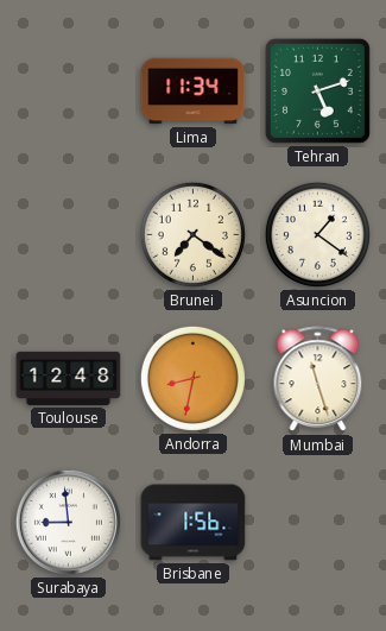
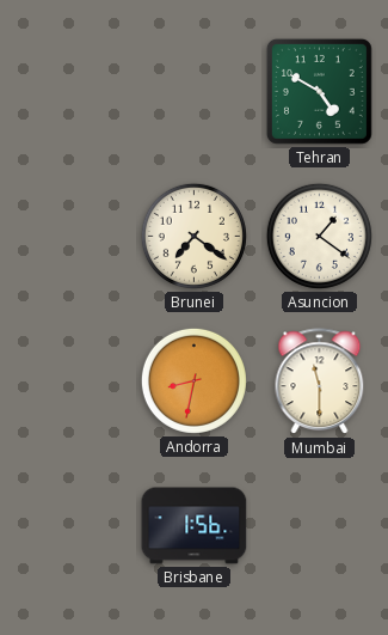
Lima: 11:34 -> none
Tehran: 5:12 -> 4:50
Toulouse: 12:48 -> none
Mumbai: 11:27 -> 11:30
Surabaya: 8:59 -> none
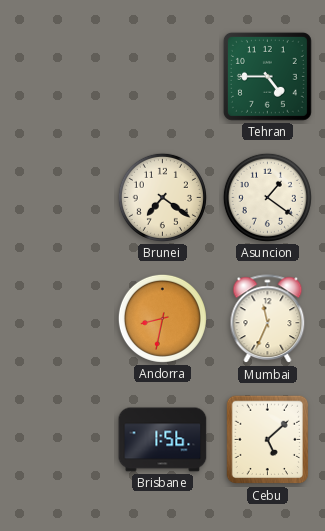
Tehran: 4:50 -> 4:45
Mumbai: 11:30 -> 11:34
Cebu: none -> 5:08
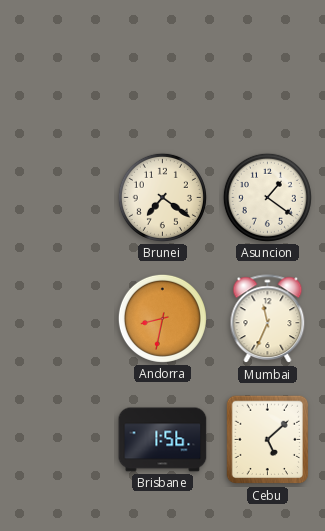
Tehran: 4:45 -> none
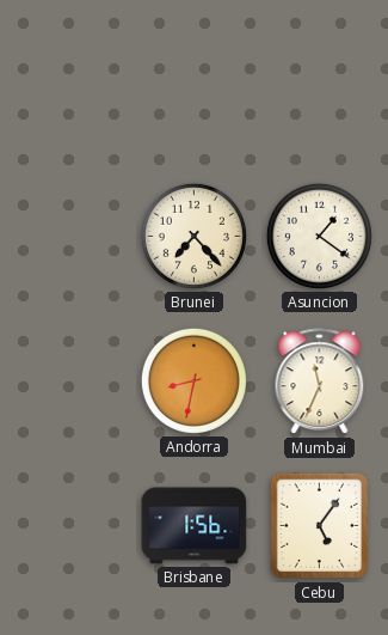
Brunei: 7:21 -> 7:23
Cebu: 5:08 -> 5:06
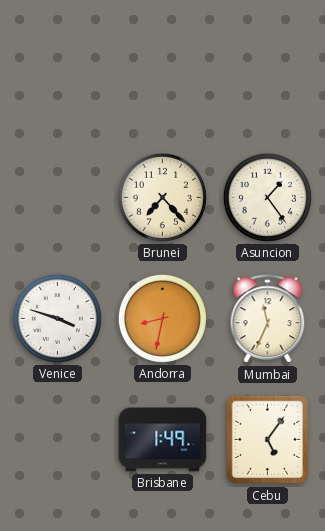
Asuncion: 1:21 -> 1:24
Venice: none -> 3:48
Brisbane: 1:56 -> 1:49
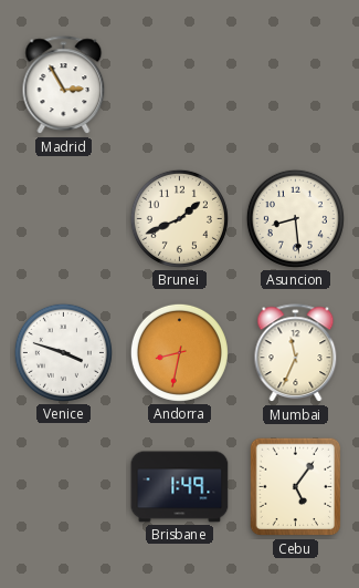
Madrid: none -> 2:55
Brunei: 7:23 -> 1:41
Asuncion: 1:24 -> 8:29
